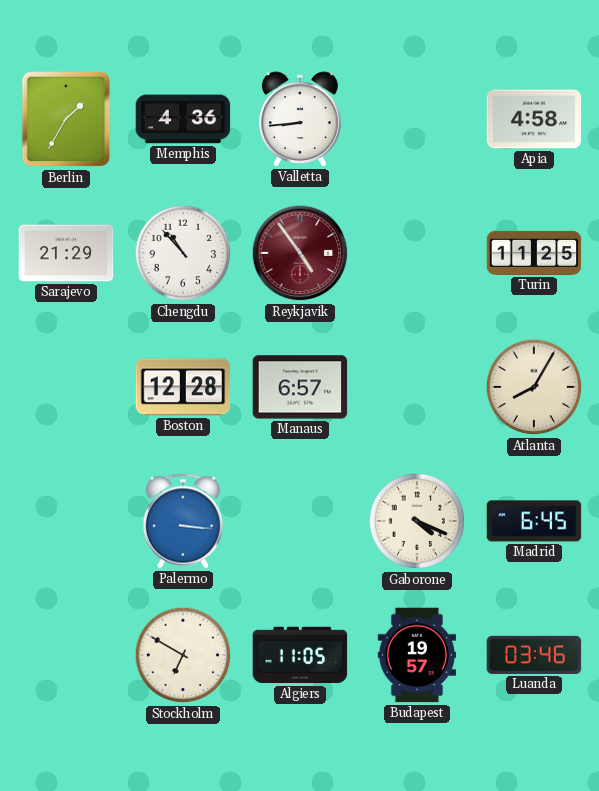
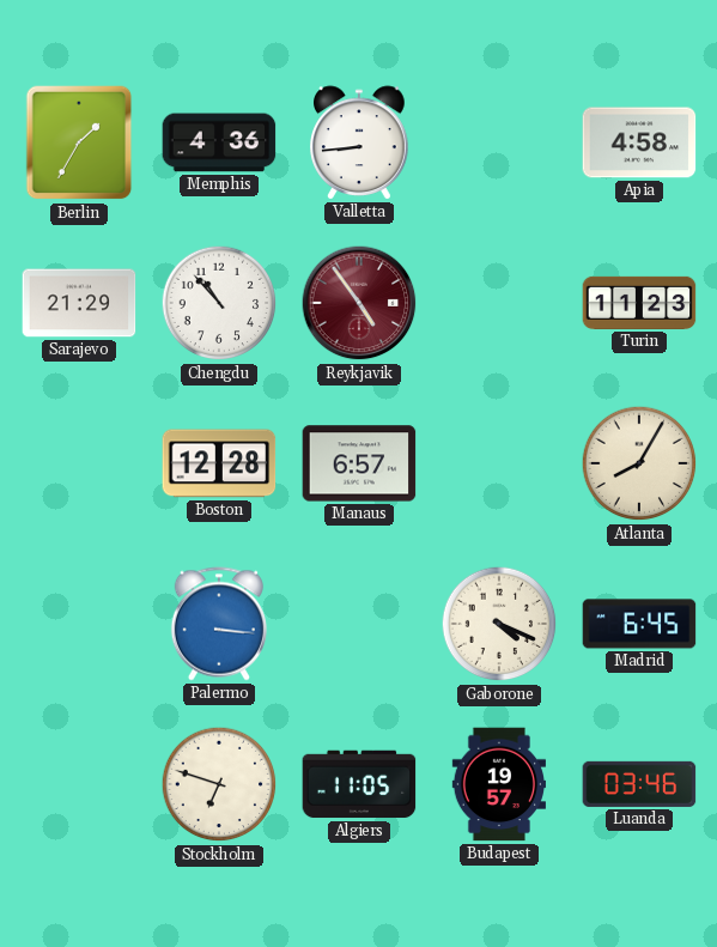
Turin: 11:25 -> 11:23
Stockholm: 6:50 -> 6:48
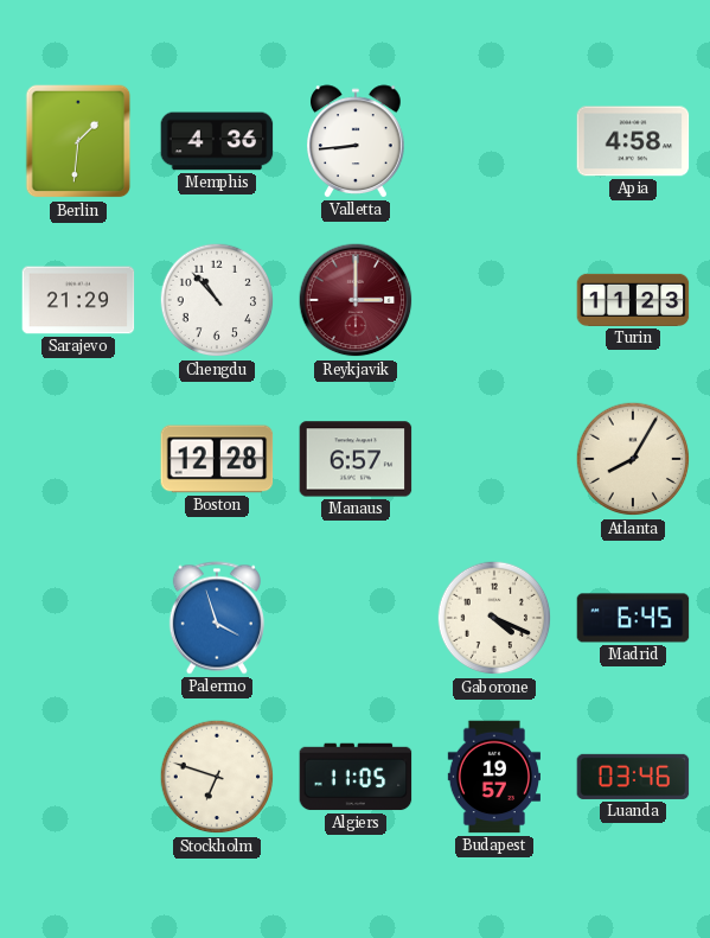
Berlin: 1:35 -> 1:31
Reykjavik: 4:54 -> 3:00
Palermo: 3:16 -> 3:57
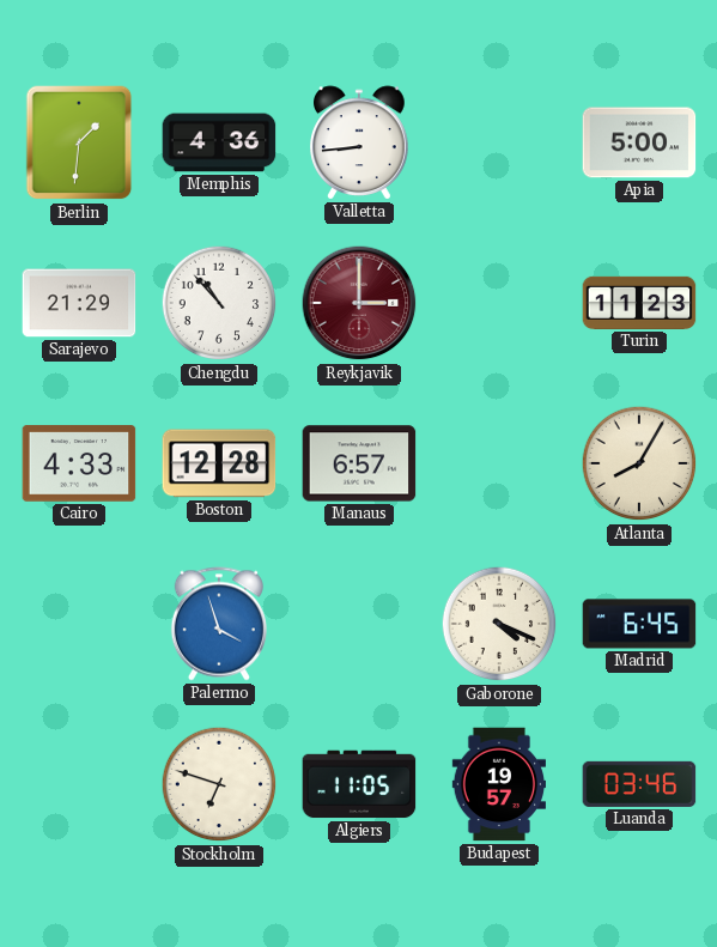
Apia: 4:58 -> 5:00
Cairo: none -> 4:33
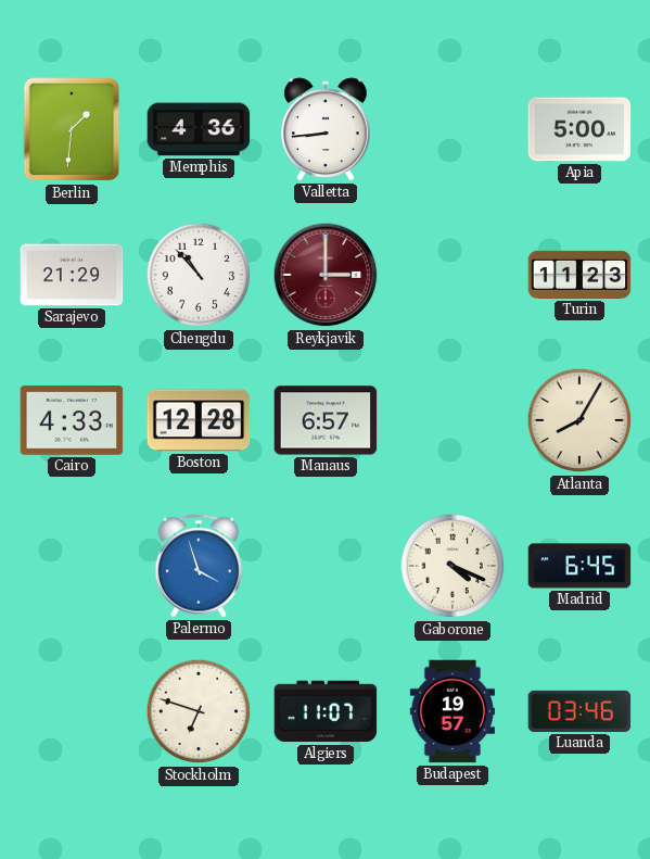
Algiers: 11:05 -> 11:07
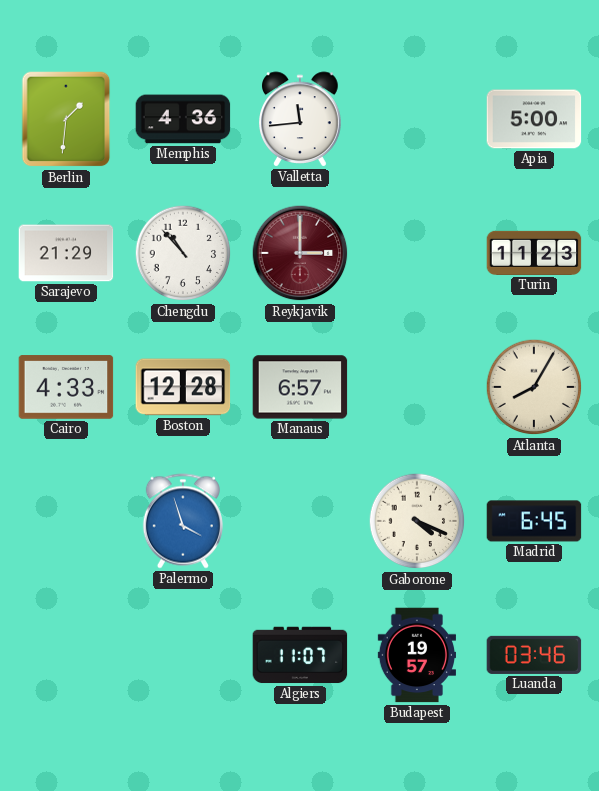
Valletta: 8:44 -> 11:44
Stockholm: 6:48 -> none
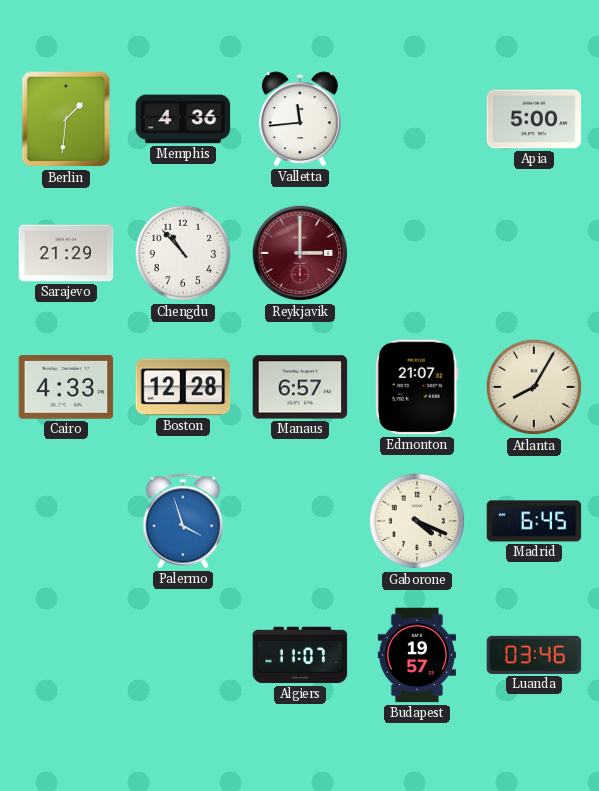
Turin: 11:23 -> none
Edmonton: none -> 21:07
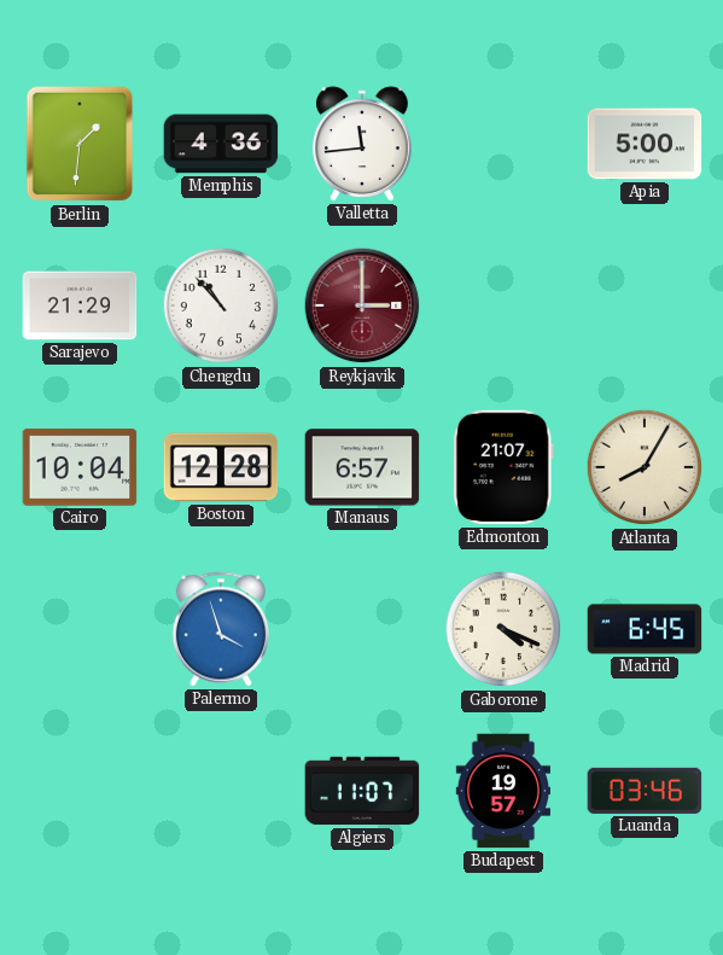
Cairo: 4:33 -> 10:04
